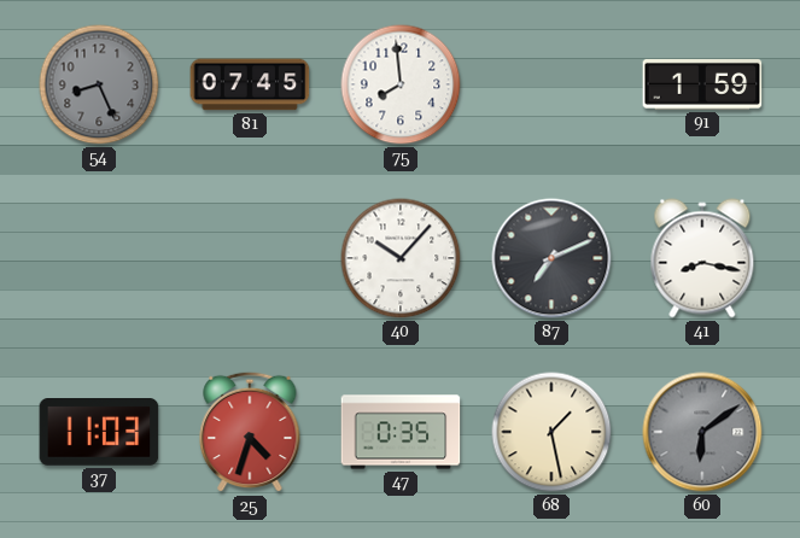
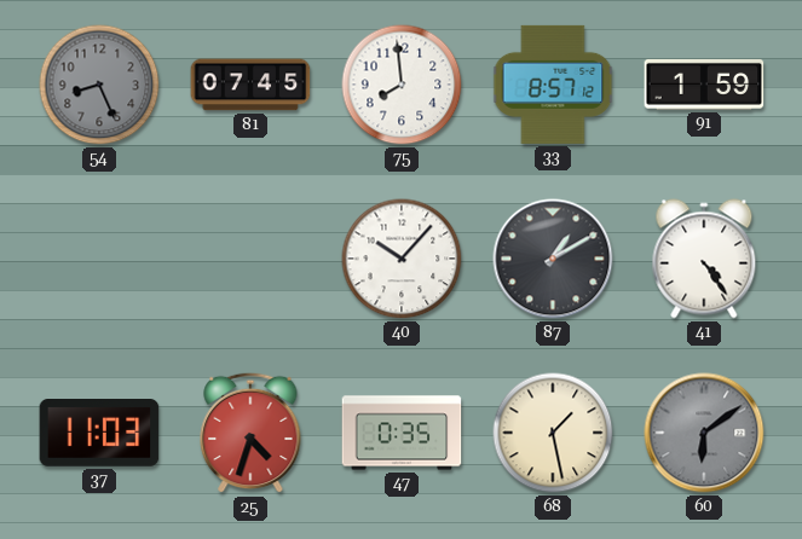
33: none -> 8:57
87: 7:11 -> 1:10
41: 8:17 -> 4:24
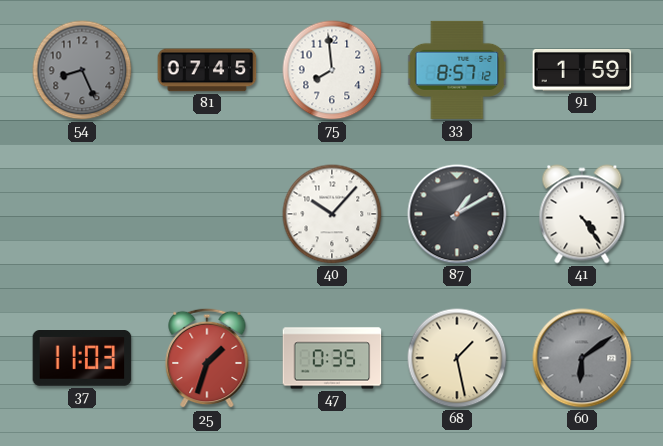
25: 4:33 -> 1:33
